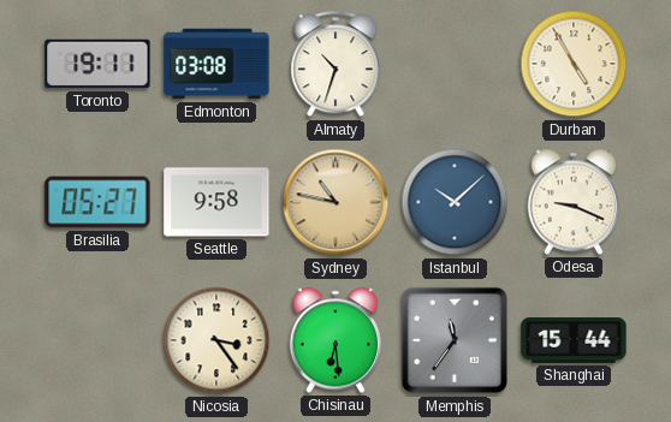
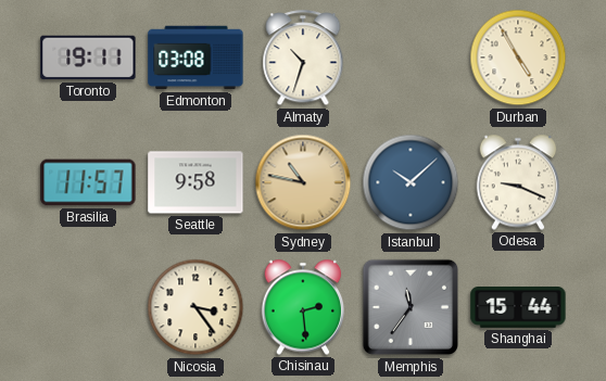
Brasilia: 05:27 -> 11:57
Chisinau: 6:29 -> 2:29
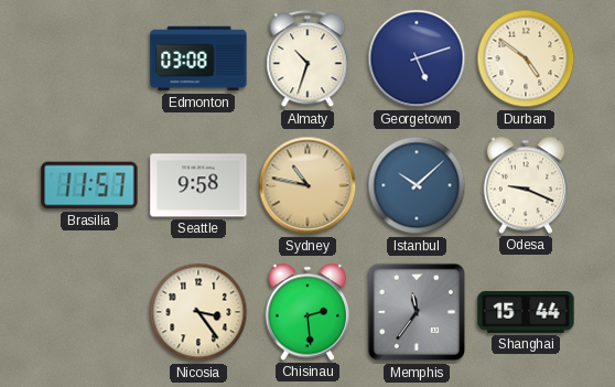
Toronto: 19:11 -> none
Georgetown: none -> 5:12
Durban: 4:55 -> 4:51
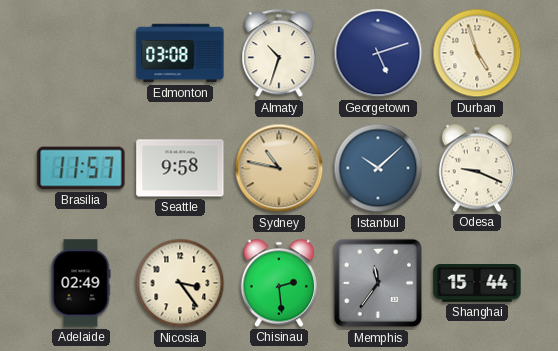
Durban: 4:51 -> 4:57
Adelaide: none -> 02:49
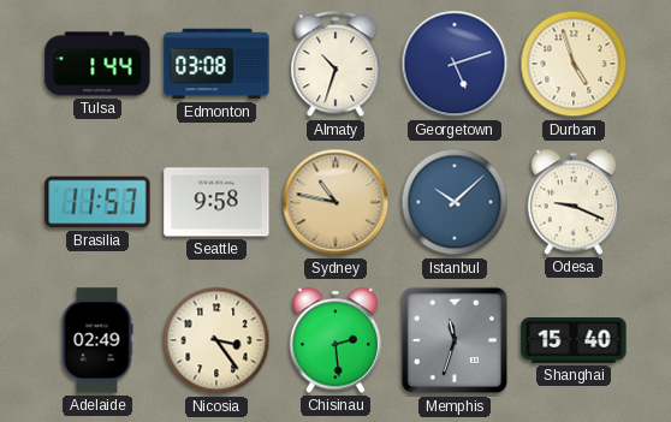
Tulsa: none -> 1:44
Memphis: 11:36 -> 11:33
Shanghai: 15:44 -> 15:40
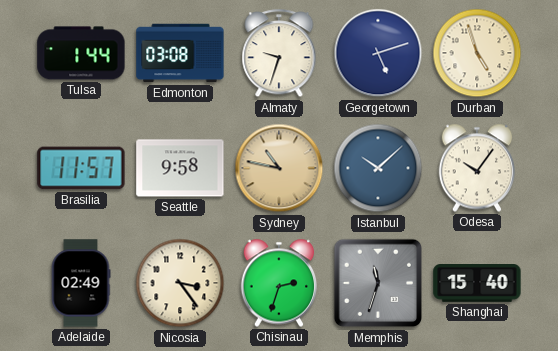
Almaty: 10:33 -> 9:33
Odesa: 9:19 -> 10:06
Chisinau: 2:29 -> 2:33
